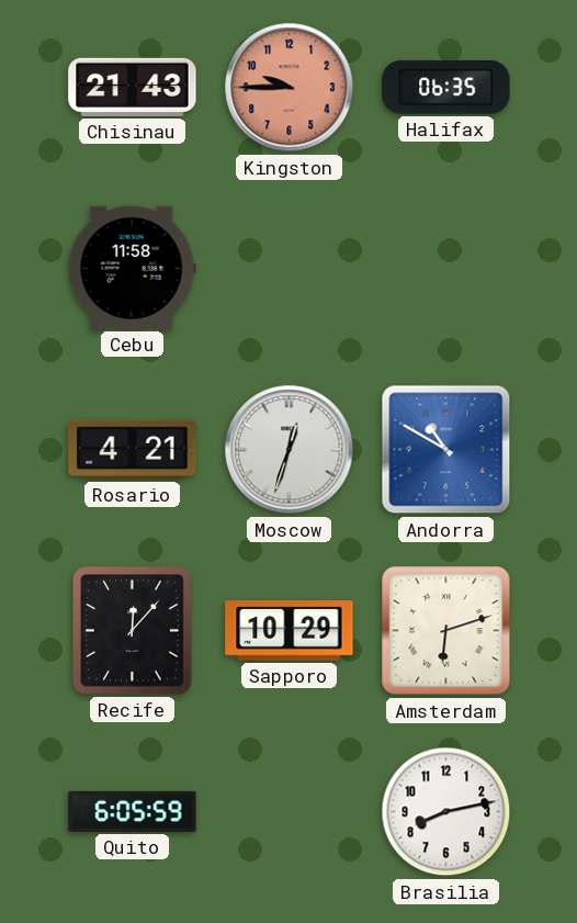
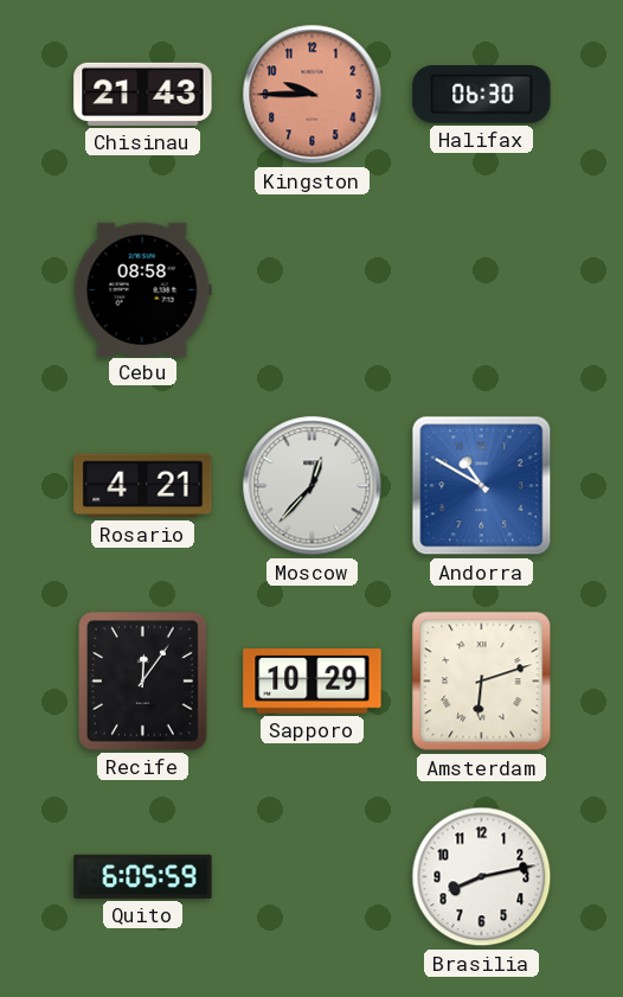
Halifax: 06:35 -> 06:30
Cebu: 11:58 -> 08:58
Moscow: 12:33 -> 12:37
Recife: 12:07 -> 12:06
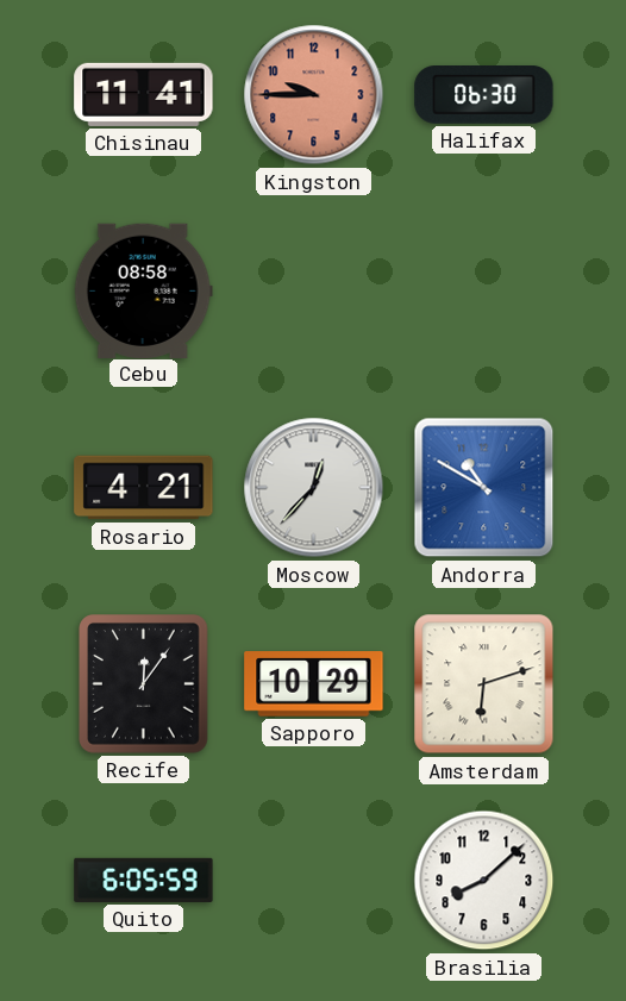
Chisinau: 21:43 -> 11:41
Brasilia: 8:13 -> 8:08
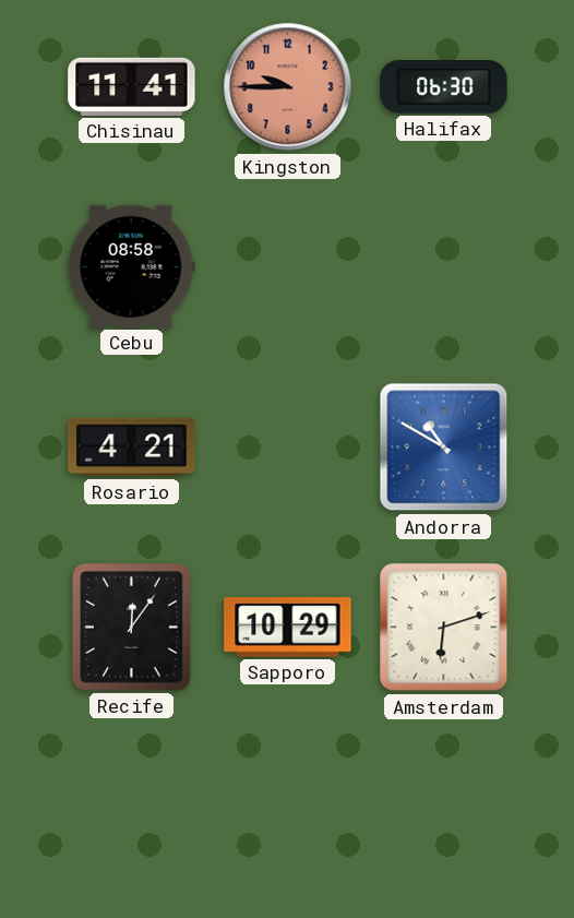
Moscow: 12:37 -> none
Quito: 6:05 -> none
Brasilia: 8:08 -> none
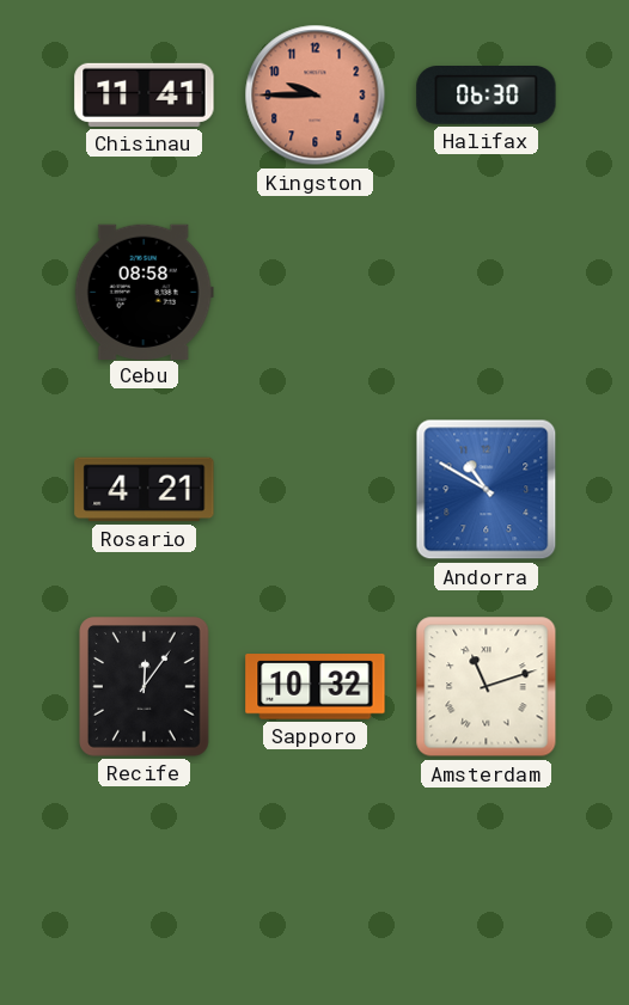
Sapporo: 10:29 -> 10:32
Amsterdam: 6:12 -> 11:12
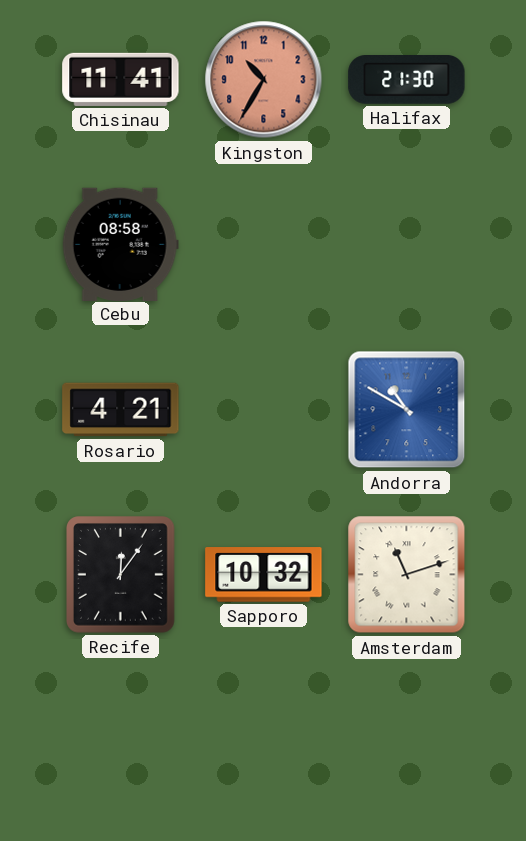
Kingston: 9:45 -> 10:35
Halifax: 06:30 -> 21:30
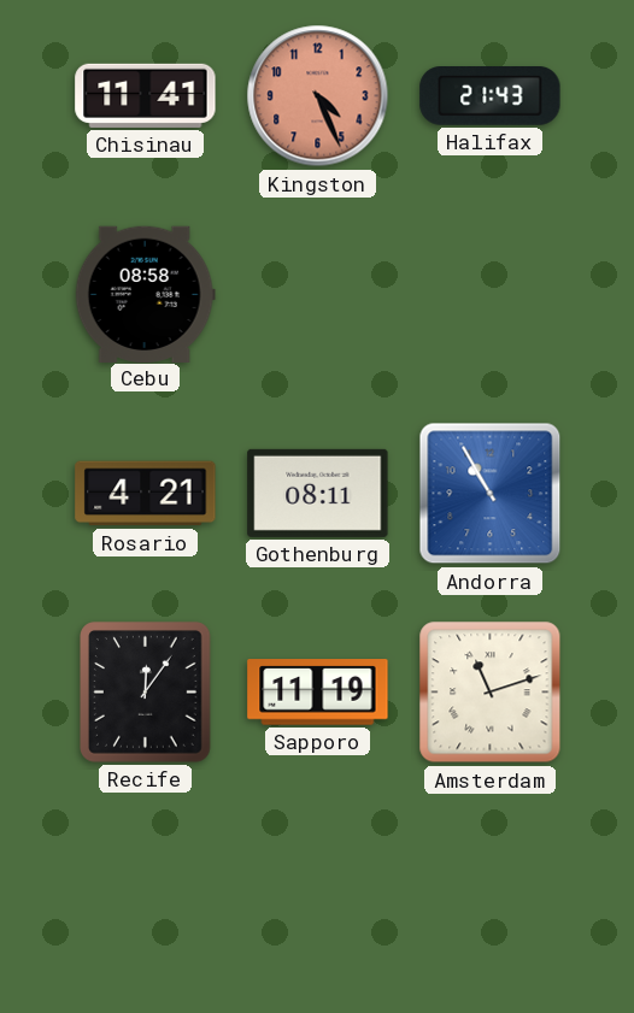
Kingston: 10:35 -> 4:26
Halifax: 21:30 -> 21:43
Gothenburg: none -> 08:11
Andorra: 10:50 -> 10:55
Sapporo: 10:32 -> 11:19
